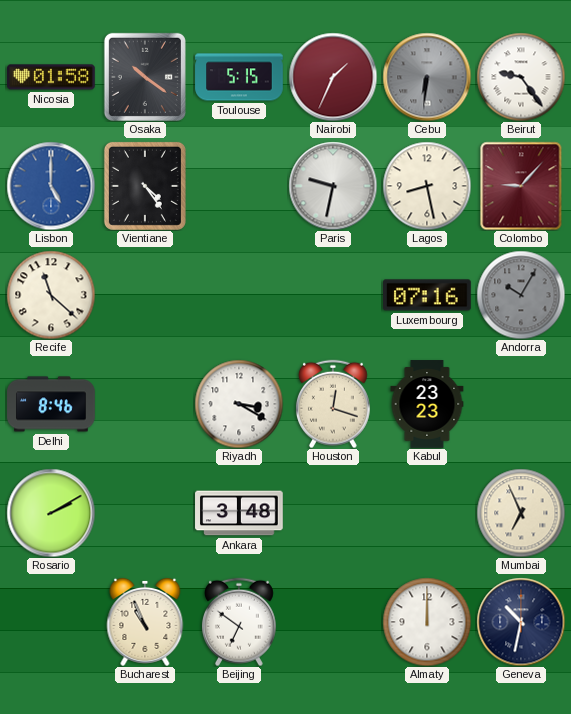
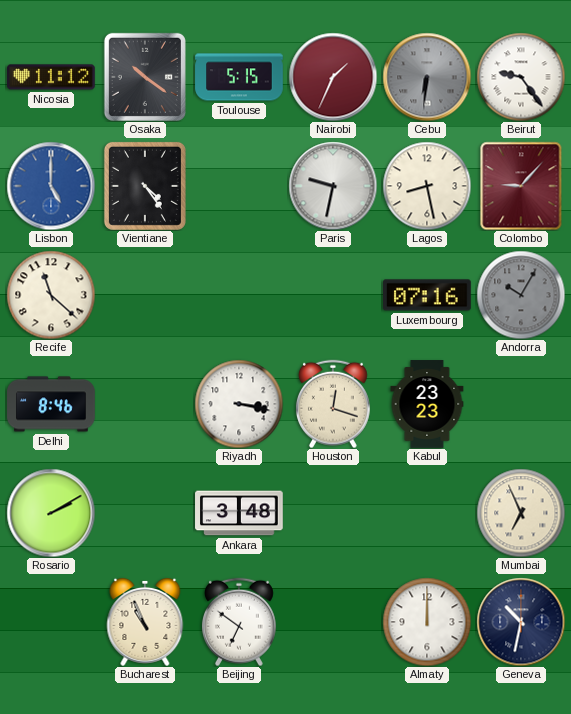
Nicosia: 01:58 -> 11:12
Riyadh: 3:20 -> 3:17
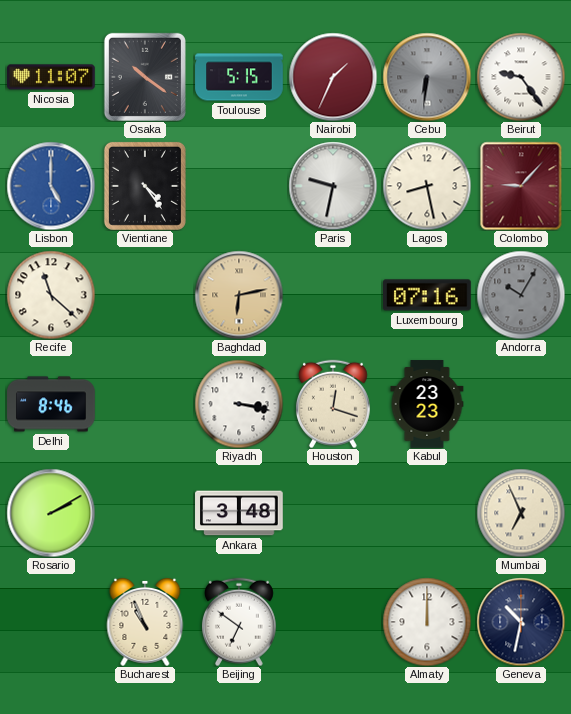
Nicosia: 11:12 -> 11:07
Baghdad: none -> 6:13
